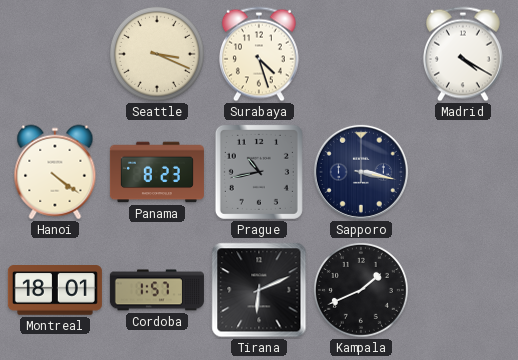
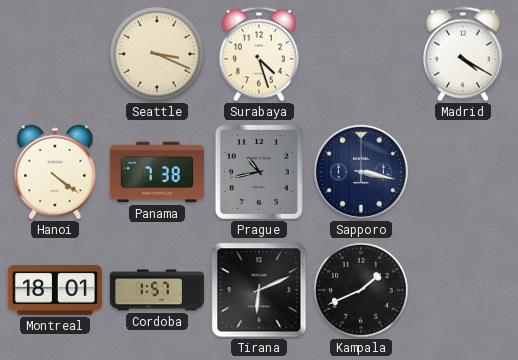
Panama: 8:23 -> 7:38
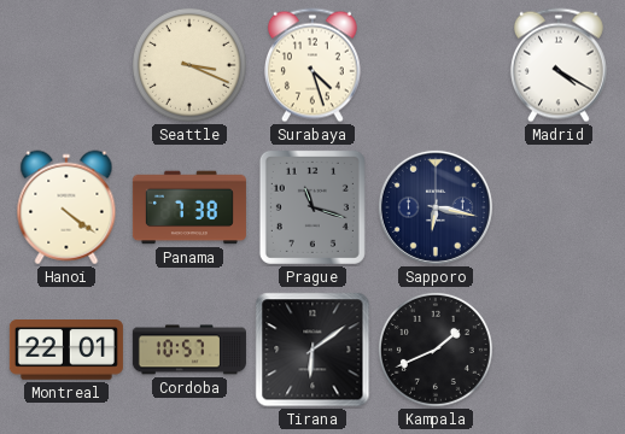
Prague: 10:43 -> 11:18
Sapporo: 3:17 -> 6:17
Montreal: 18:01 -> 22:01
Cordoba: 1:57 -> 10:57
Tirana: 6:11 -> 6:09
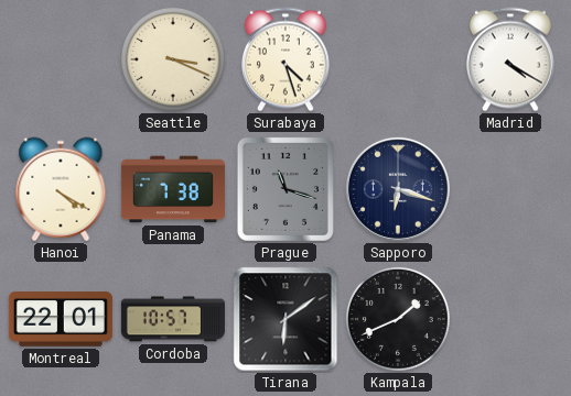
Hanoi: 4:21 -> 4:20
Sapporo: 6:17 -> 6:18
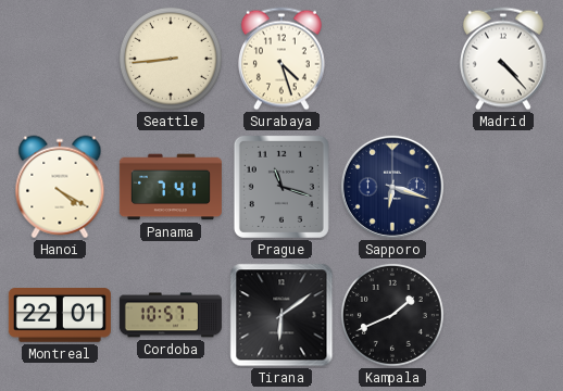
Seattle: 3:19 -> 8:44
Madrid: 4:20 -> 4:23
Panama: 7:38 -> 7:41
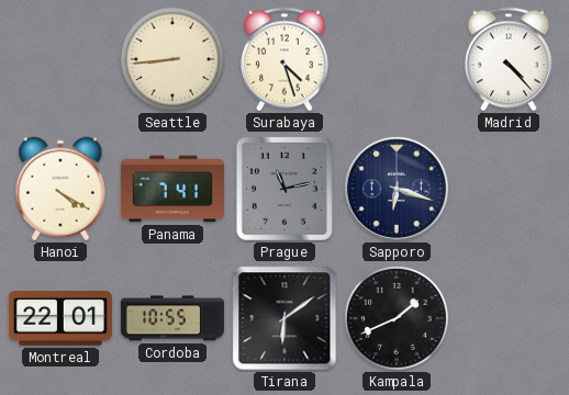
Prague: 11:18 -> 11:13
Cordoba: 10:57 -> 10:55
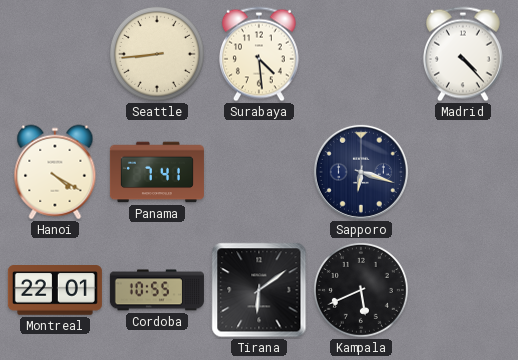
Surabaya: 4:27 -> 4:29
Prague: 11:13 -> none
Kampala: 1:41 -> 5:41
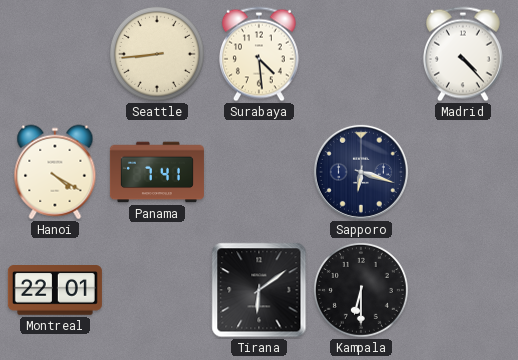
Cordoba: 10:55 -> none
Kampala: 5:41 -> 6:30
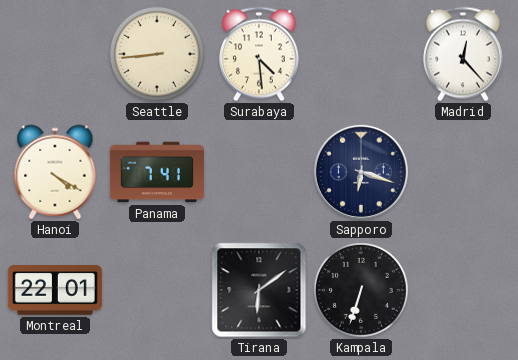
Madrid: 4:23 -> 12:23
Kampala: 6:30 -> 6:33
